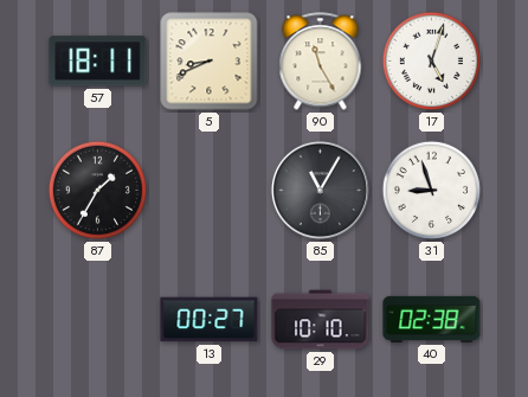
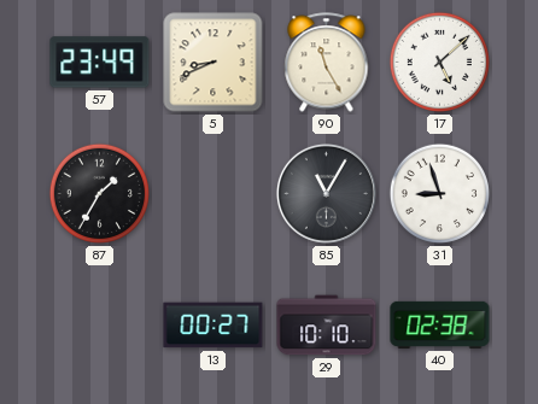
57: 18:11 -> 23:49
17: 5:03 -> 5:08
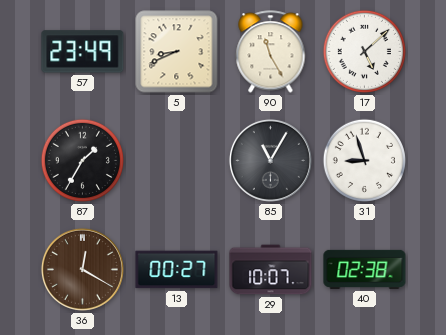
36: none -> 12:20
29: 10:10 -> 10:07
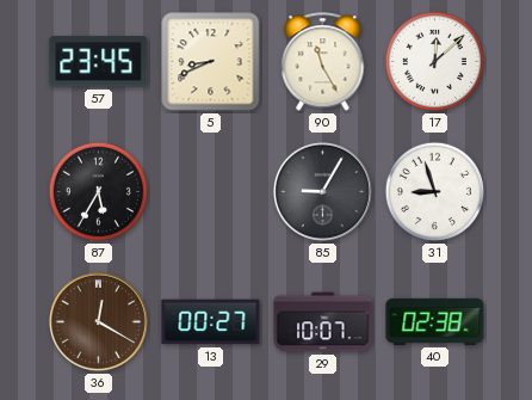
57: 23:49 -> 23:45
17: 5:08 -> 12:08
87: 1:35 -> 5:35
85: 11:05 -> 9:05
